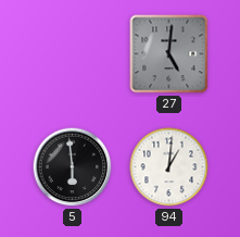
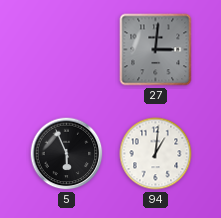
27: 5:01 -> 3:01
5: 5:59 -> 5:56
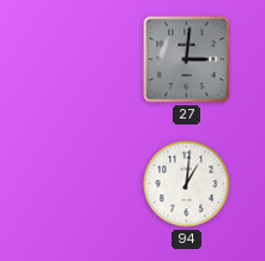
5: 5:56 -> none
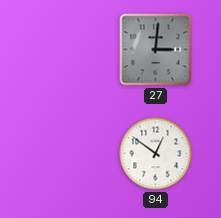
94: 1:01 -> 12:51
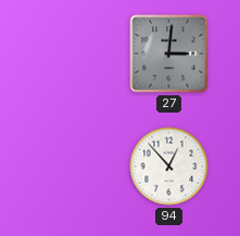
94: 12:51 -> 12:53
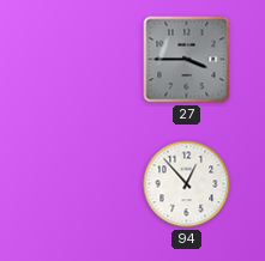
27: 3:01 -> 3:45
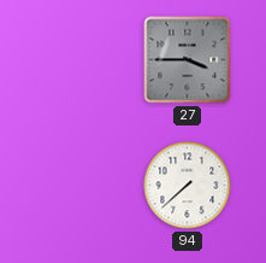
94: 12:53 -> 7:38
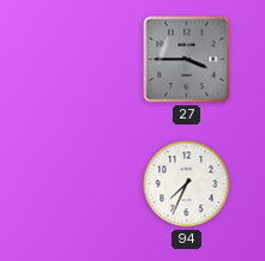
94: 7:38 -> 7:34
